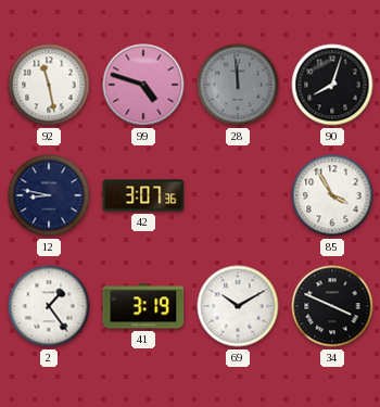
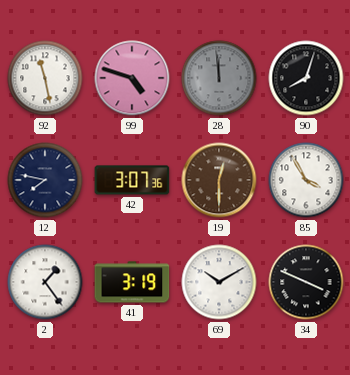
12: 8:47 -> 7:47
19: none -> 12:30
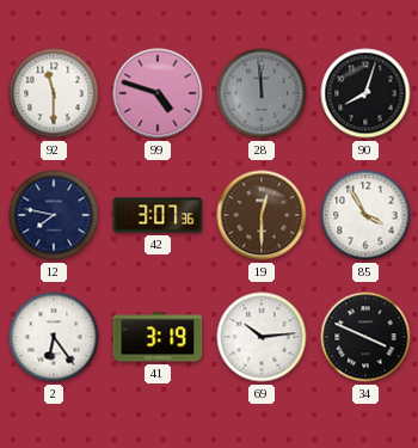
92: 11:28 -> 11:30
2: 1:24 -> 6:24
69: 10:10 -> 10:14
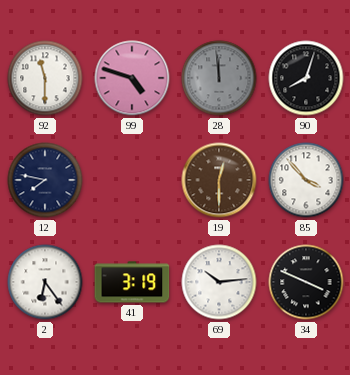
42: 3:07 -> none
85: 3:55 -> 3:53
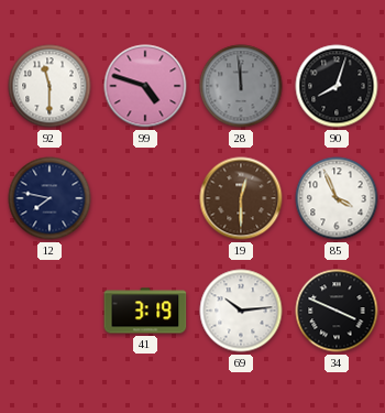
85: 3:53 -> 3:56
2: 6:24 -> none
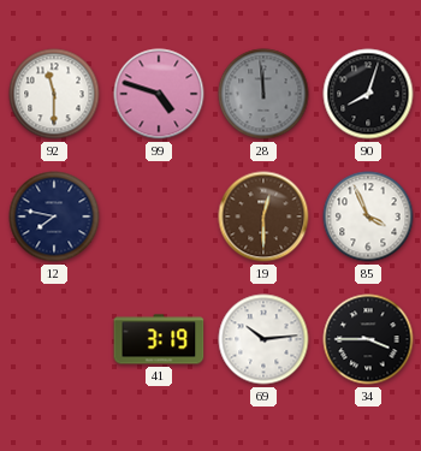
34: 3:49 -> 3:45
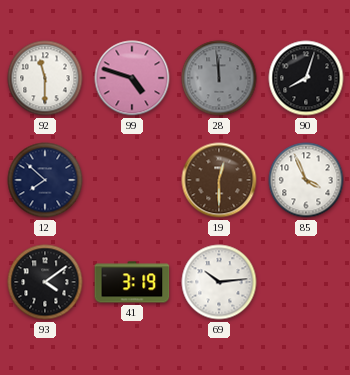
12: 7:47 -> 7:52
93: none -> 4:09
34: 3:45 -> none
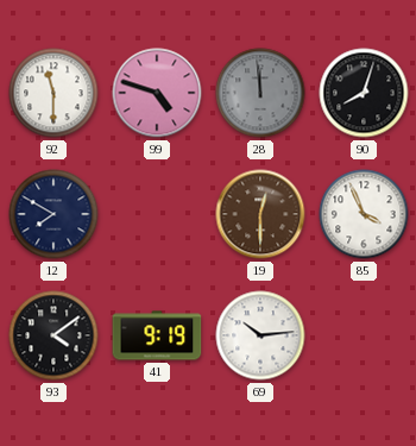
12: 7:52 -> 7:50
41: 3:19 -> 9:19
